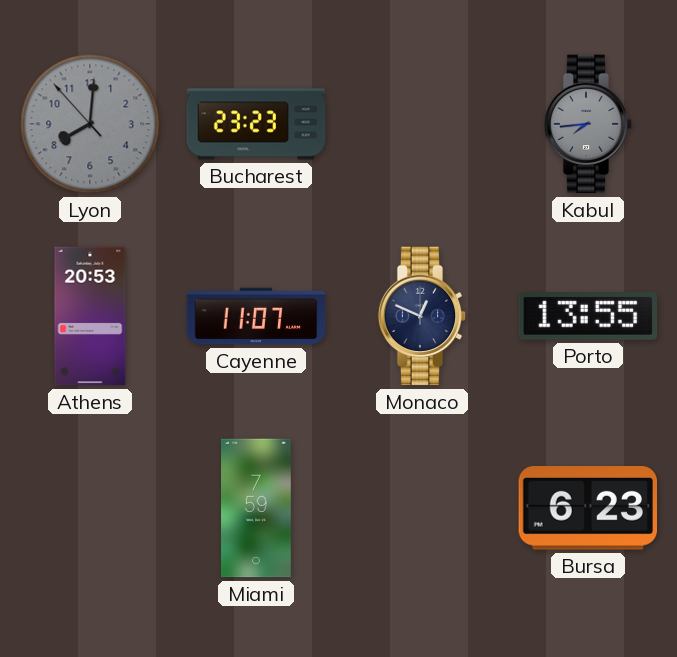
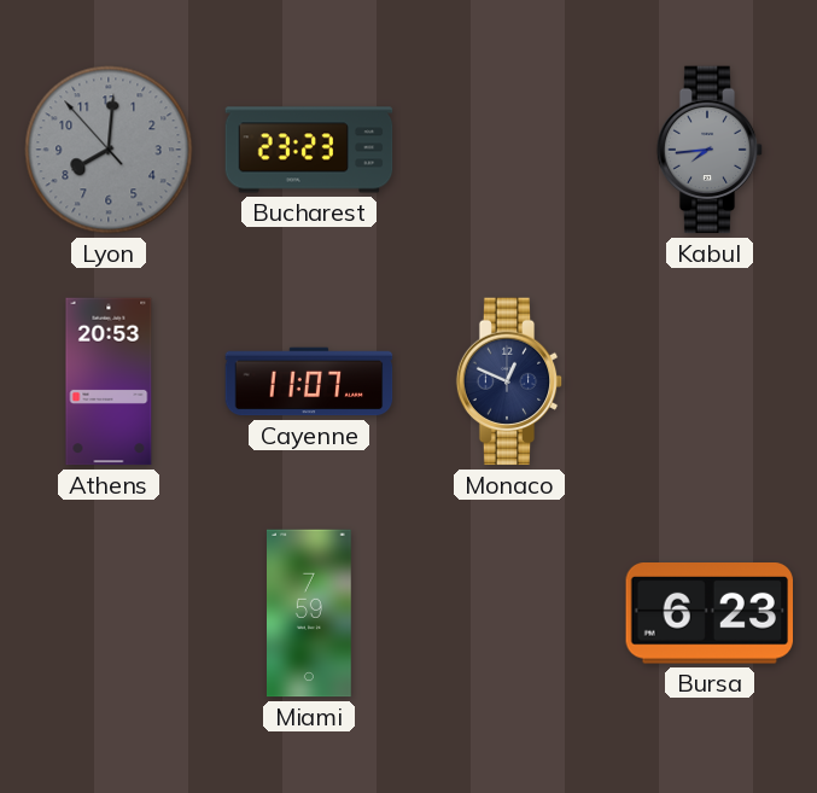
Porto: 13:55 -> none
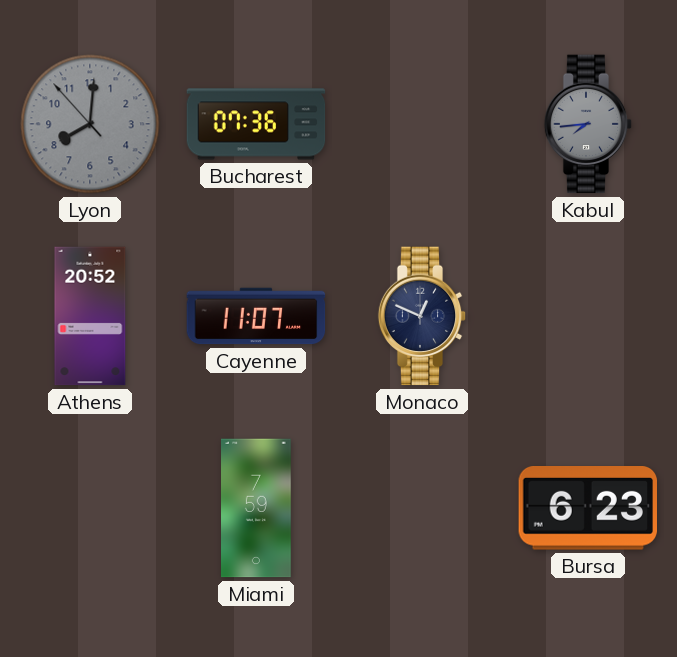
Bucharest: 23:23 -> 07:36
Athens: 20:53 -> 20:52
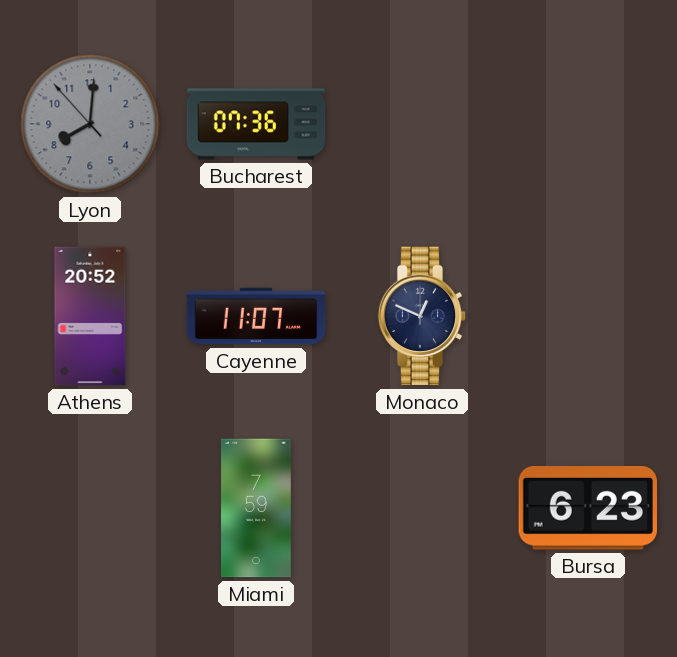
Kabul: 7:44 -> none
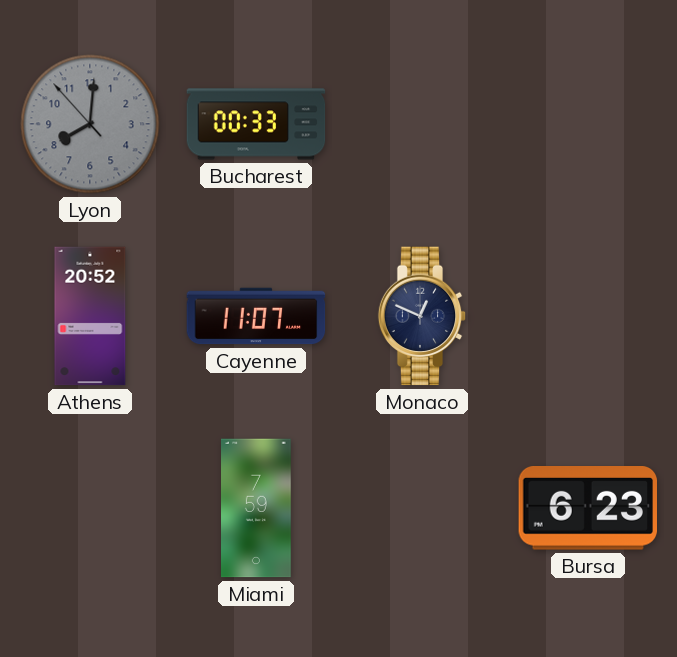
Bucharest: 07:36 -> 00:33
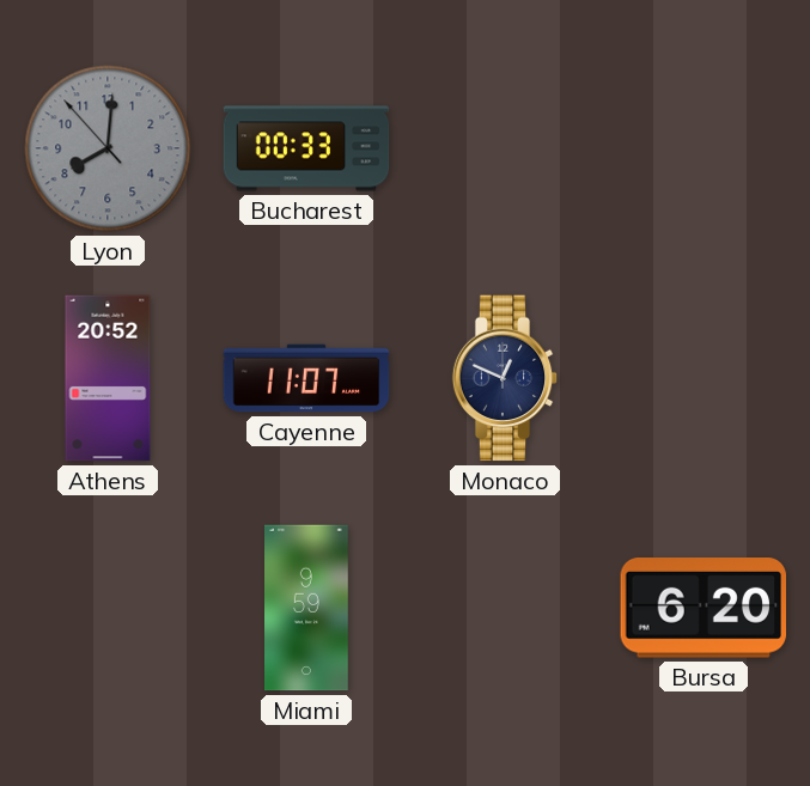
Miami: 7:59 -> 9:59
Bursa: 6:23 -> 6:20
